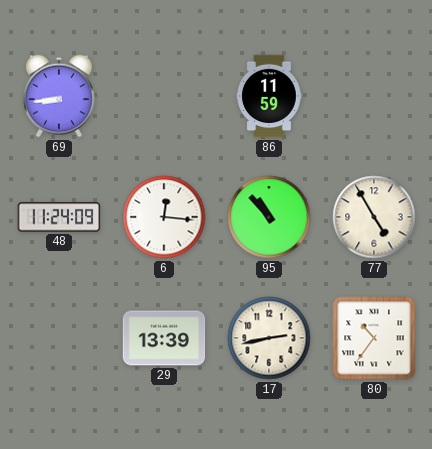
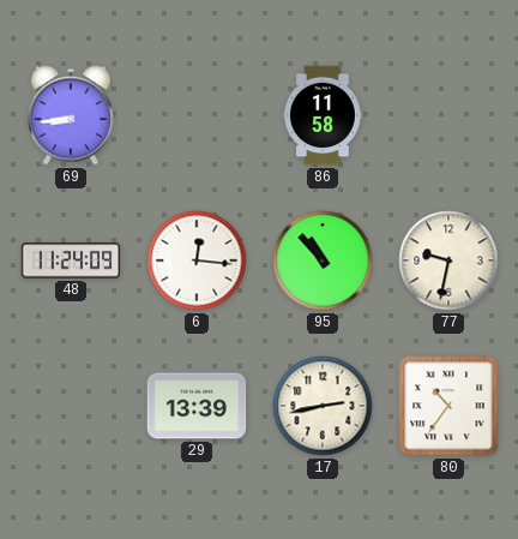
86: 11:59 -> 11:58
77: 4:55 -> 9:32
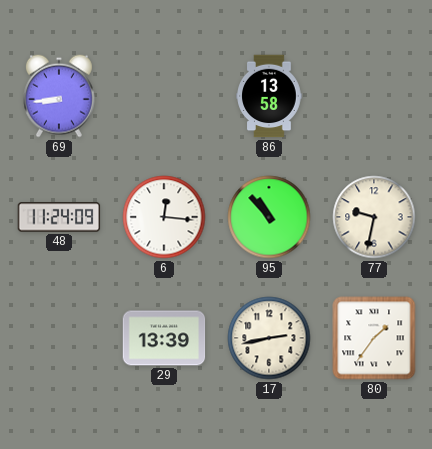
86: 11:58 -> 13:58
80: 10:36 -> 1:36
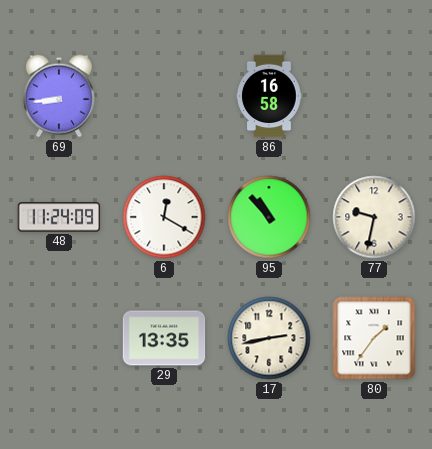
86: 13:58 -> 16:58
6: 12:16 -> 12:20
29: 13:39 -> 13:35
